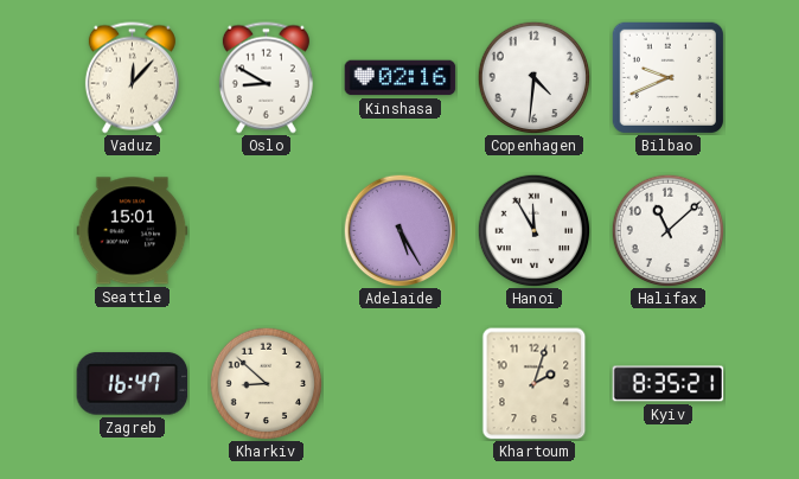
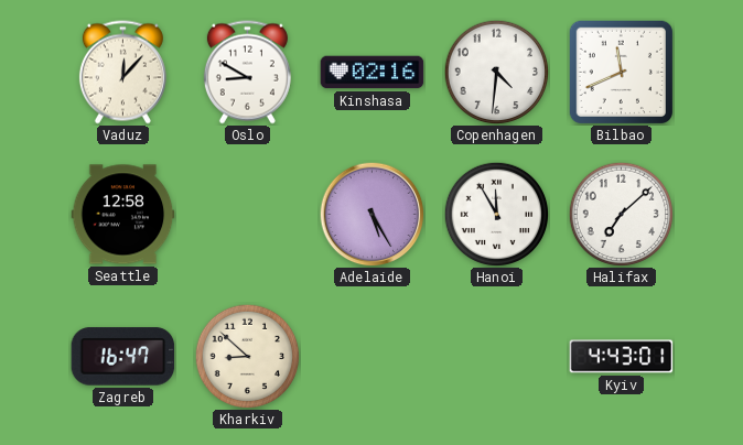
Bilbao: 9:41 -> 11:41
Seattle: 15:01 -> 12:58
Halifax: 11:08 -> 7:08
Khartoum: 2:03 -> none
Kyiv: 8:35 -> 4:43
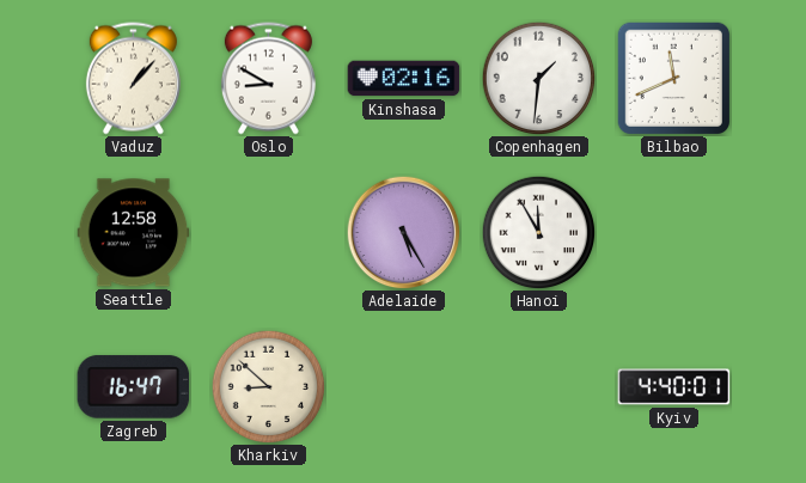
Vaduz: 12:07 -> 1:07
Copenhagen: 4:31 -> 1:31
Halifax: 7:08 -> none
Kyiv: 4:43 -> 4:40
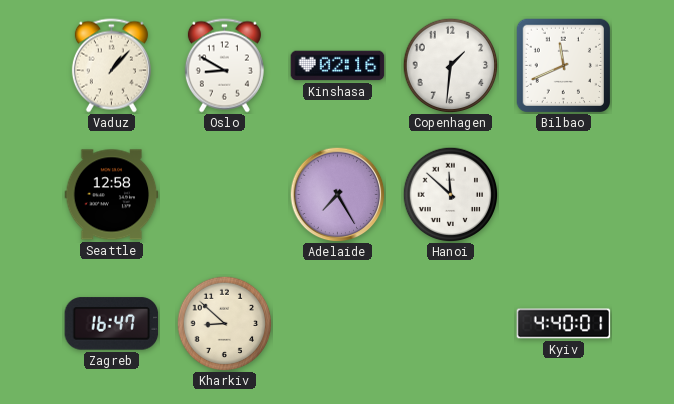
Adelaide: 5:25 -> 7:25
Hanoi: 11:55 -> 11:52
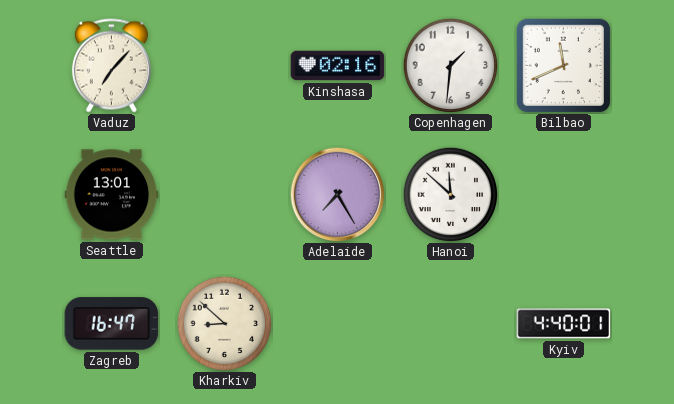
Vaduz: 1:07 -> 7:07
Oslo: 8:50 -> none
Seattle: 12:58 -> 13:01
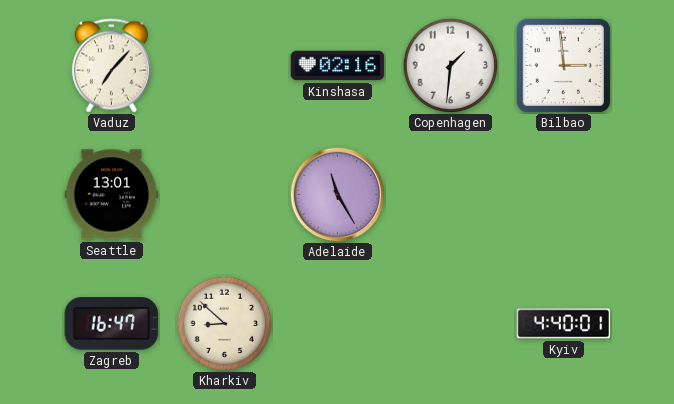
Bilbao: 11:41 -> 2:59
Adelaide: 7:25 -> 11:25
Hanoi: 11:52 -> none
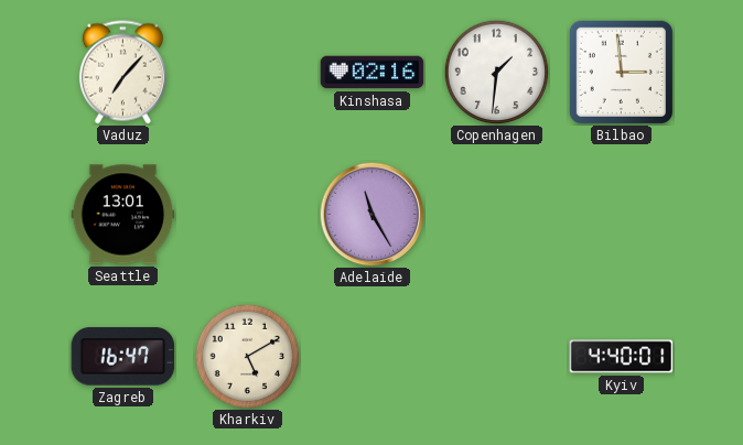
Kharkiv: 8:52 -> 5:10
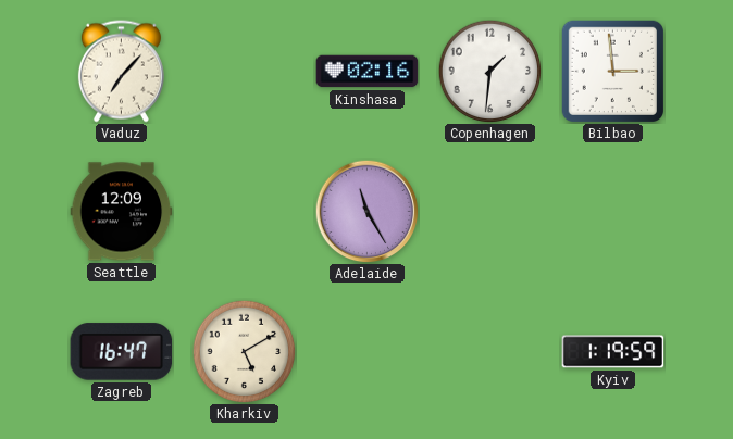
Seattle: 13:01 -> 12:09
Kyiv: 4:40 -> 1:19
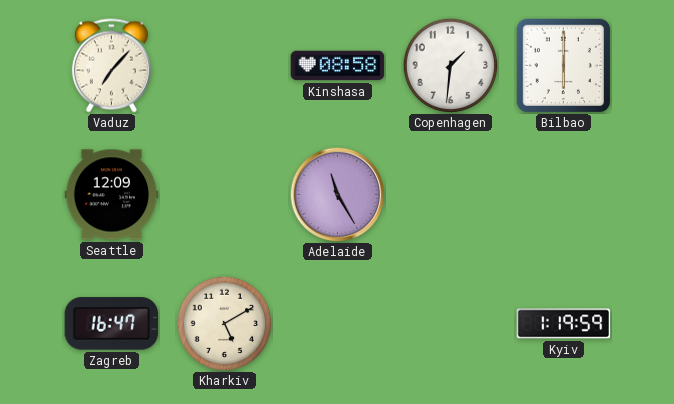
Kinshasa: 02:16 -> 08:58
Bilbao: 2:59 -> 6:00
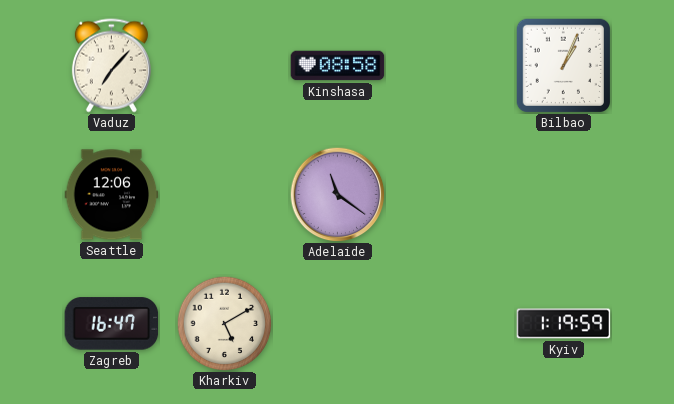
Copenhagen: 1:31 -> none
Bilbao: 6:00 -> 1:04
Seattle: 12:09 -> 12:06
Adelaide: 11:25 -> 11:21
